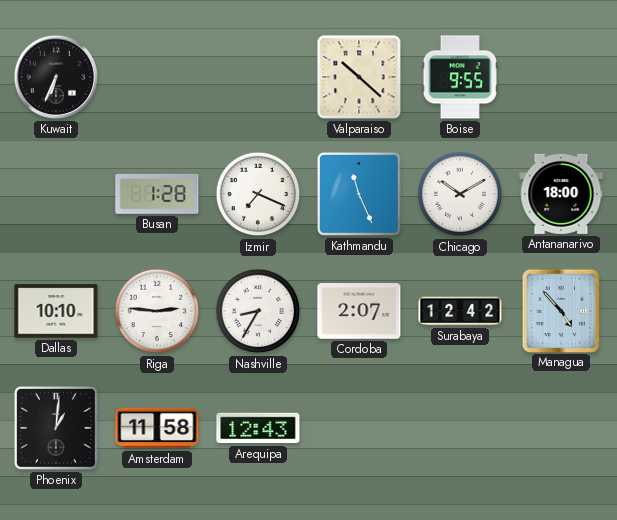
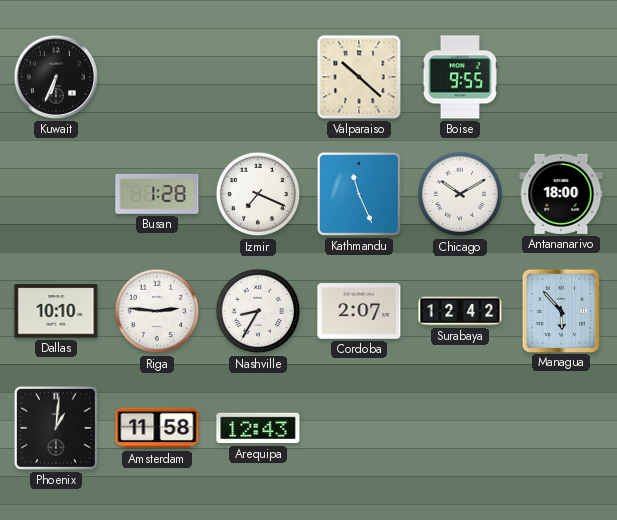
Managua: 4:53 -> 5:53
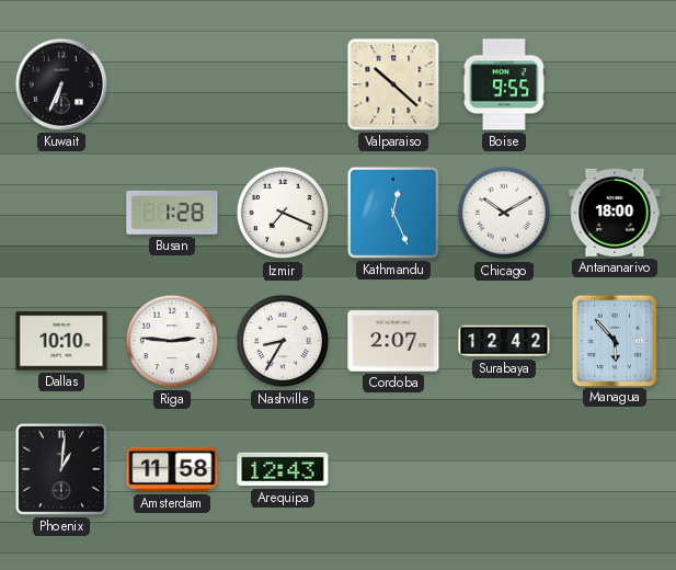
Kathmandu: 11:26 -> 12:26
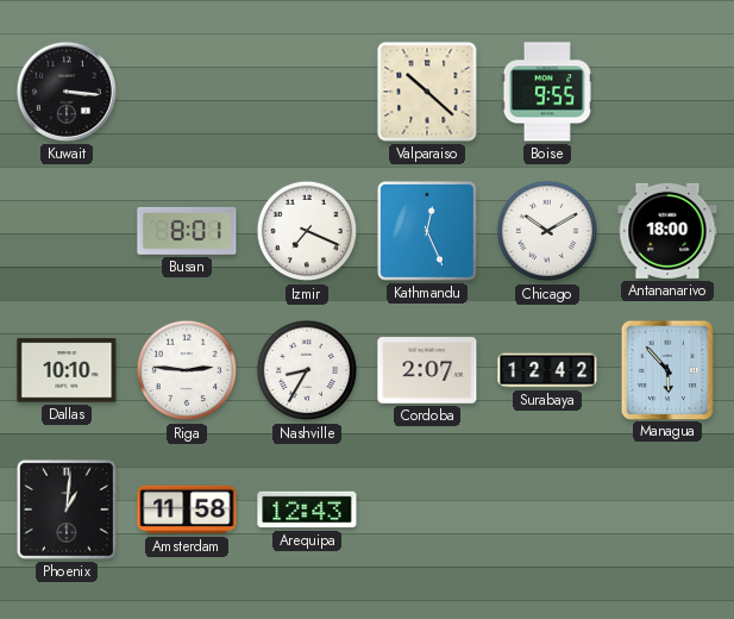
Kuwait: 6:34 -> 3:16
Busan: 1:28 -> 8:01
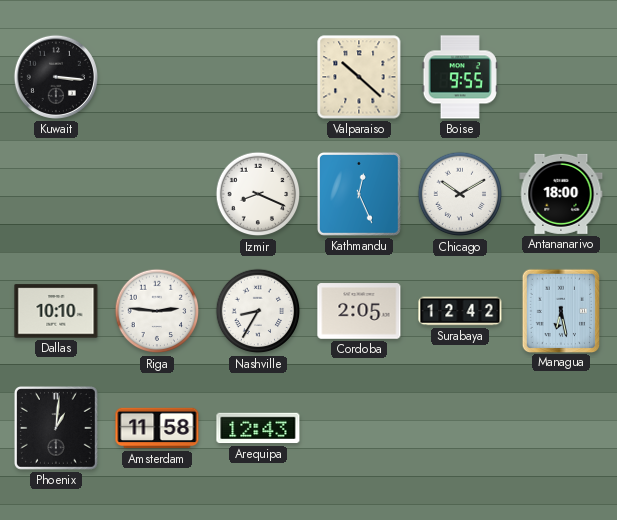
Busan: 8:01 -> none
Izmir: 7:19 -> 8:19
Cordoba: 2:07 -> 2:05
Managua: 5:53 -> 6:28
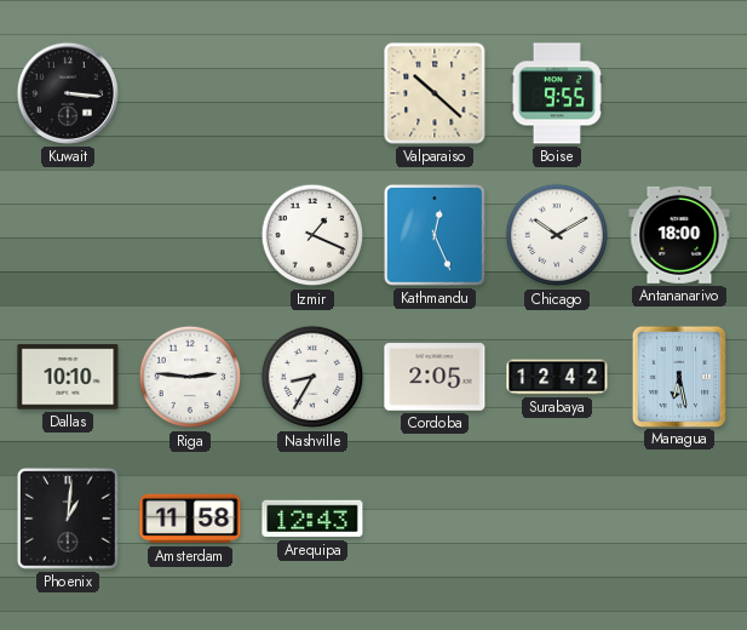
Izmir: 8:19 -> 1:19
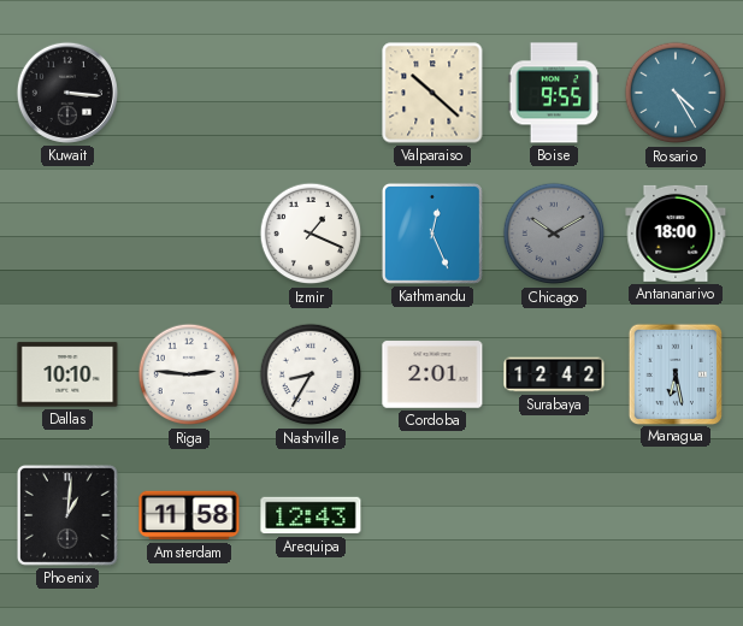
Rosario: none -> 4:25
Chicago dial: white -> grey
Cordoba: 2:05 -> 2:01
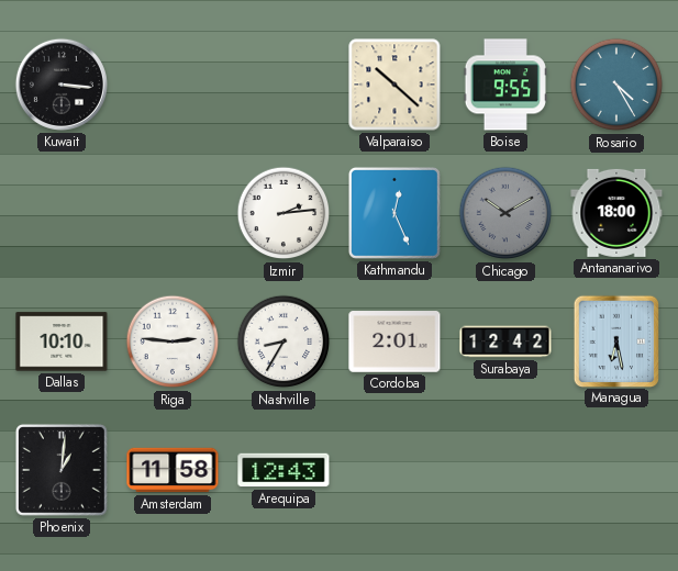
Izmir: 1:19 -> 2:14
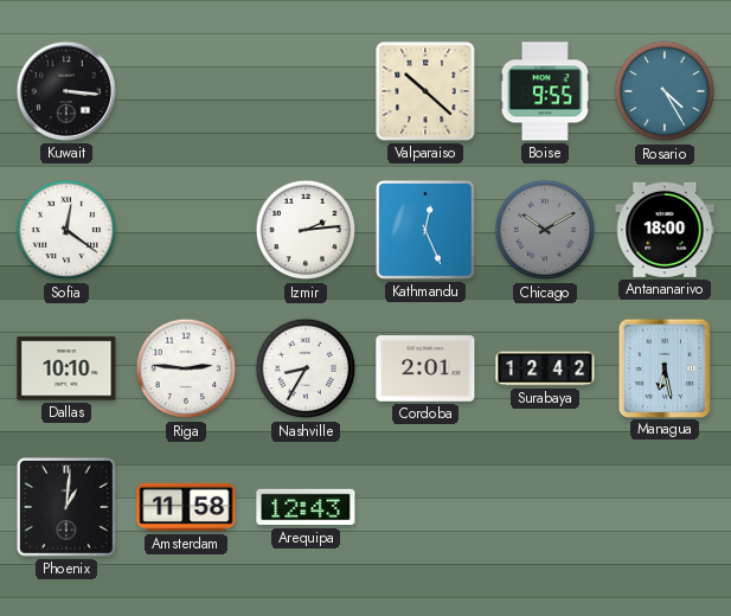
Sofia: none -> 12:21
